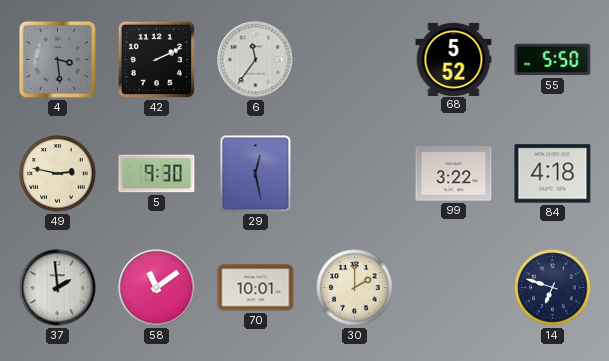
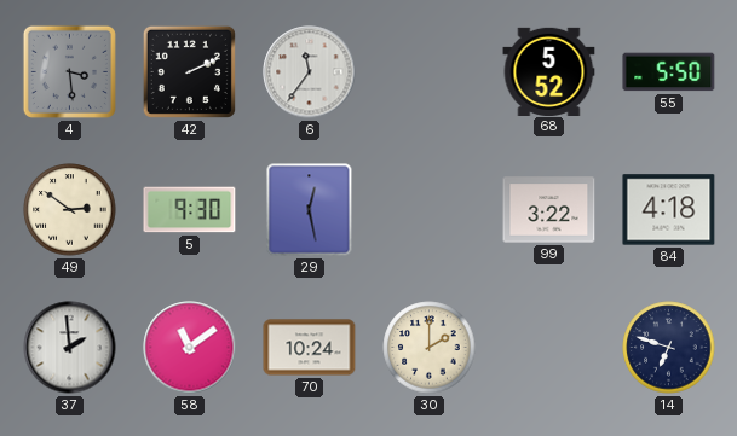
49: 2:47 -> 2:51
70: 10:01 -> 10:24
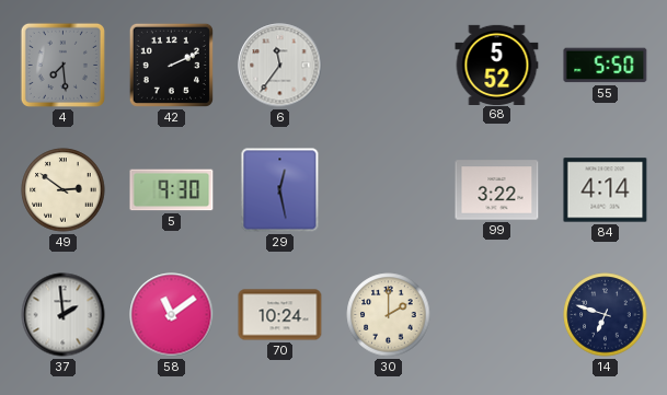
4: 3:29 -> 7:29
84: 4:18 -> 4:14
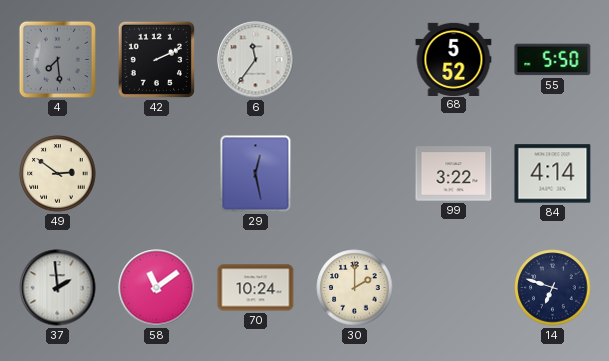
5: 9:30 -> none
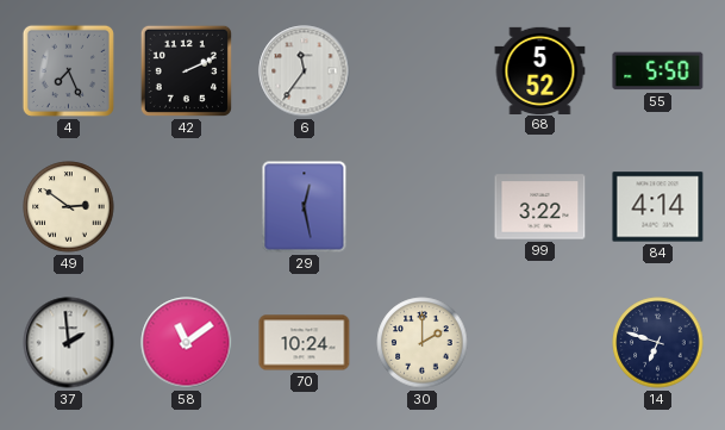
4: 7:29 -> 7:26
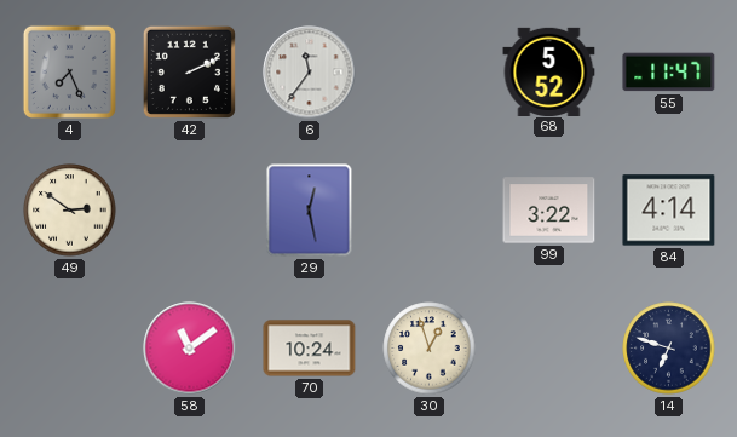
55: 5:50 -> 11:47
37: 1:59 -> none
30: 2:00 -> 12:57
